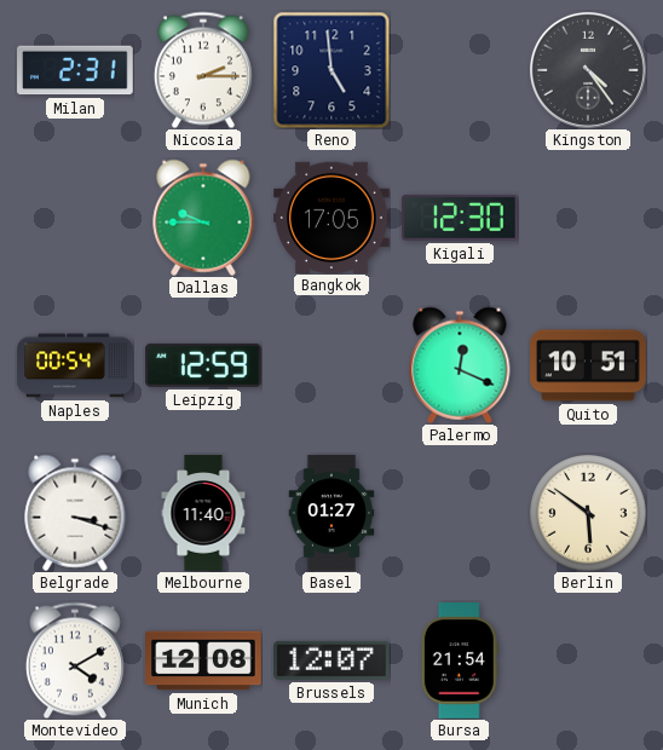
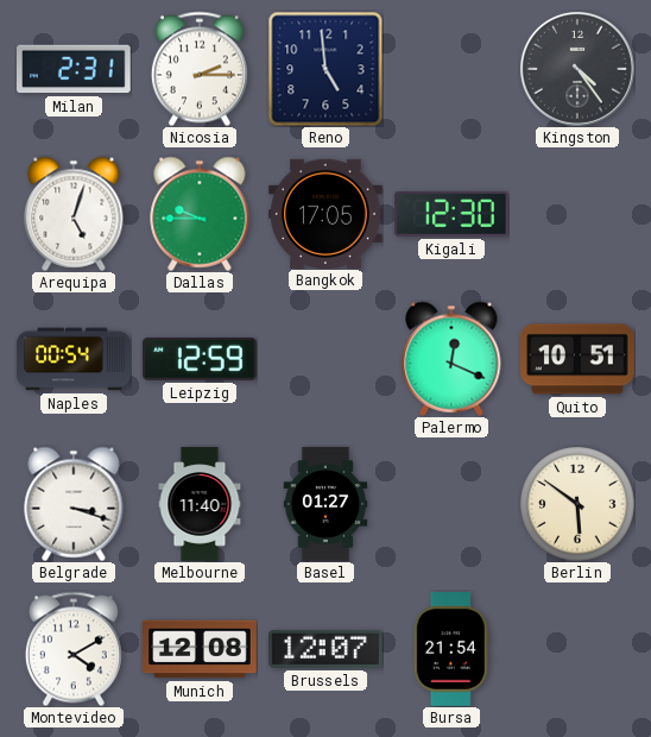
Arequipa: none -> 5:03
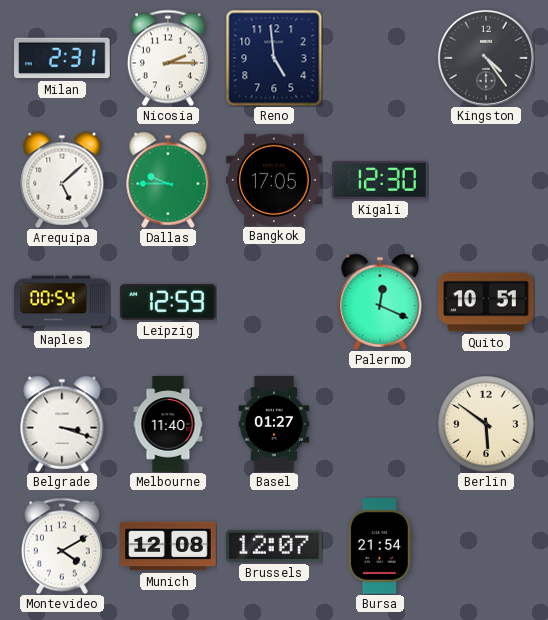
Arequipa: 5:03 -> 5:08
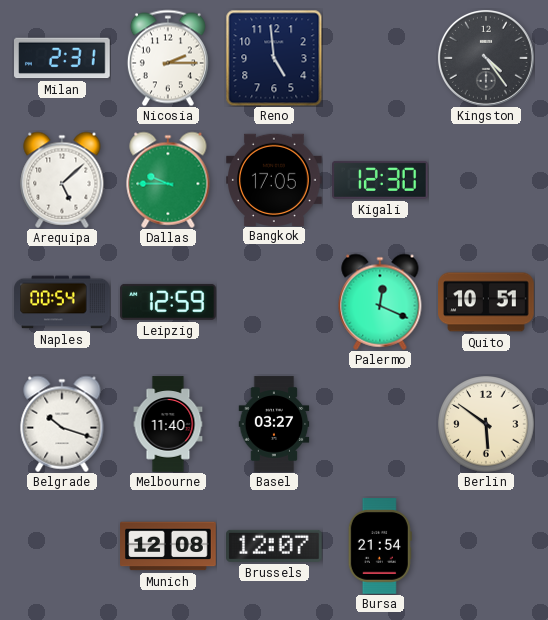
Belgrade: 3:18 -> 10:18
Basel: 01:27 -> 03:27
Montevideo: 4:10 -> none
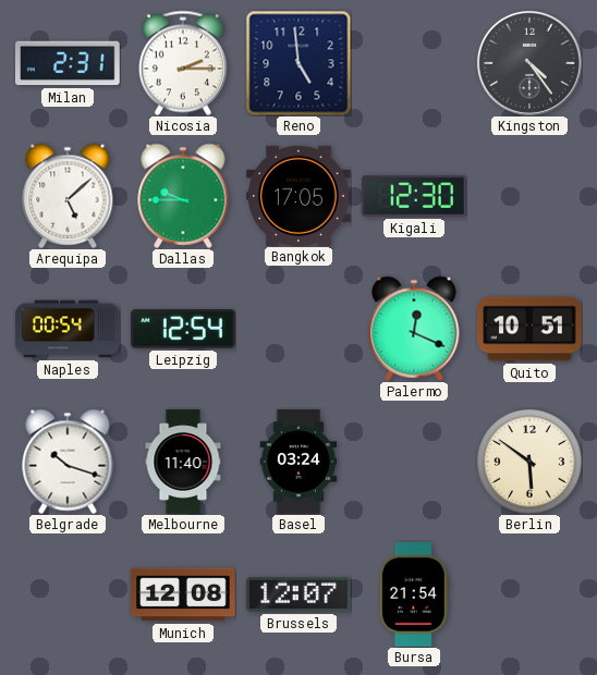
Leipzig: 12:59 -> 12:54
Basel: 03:27 -> 03:24
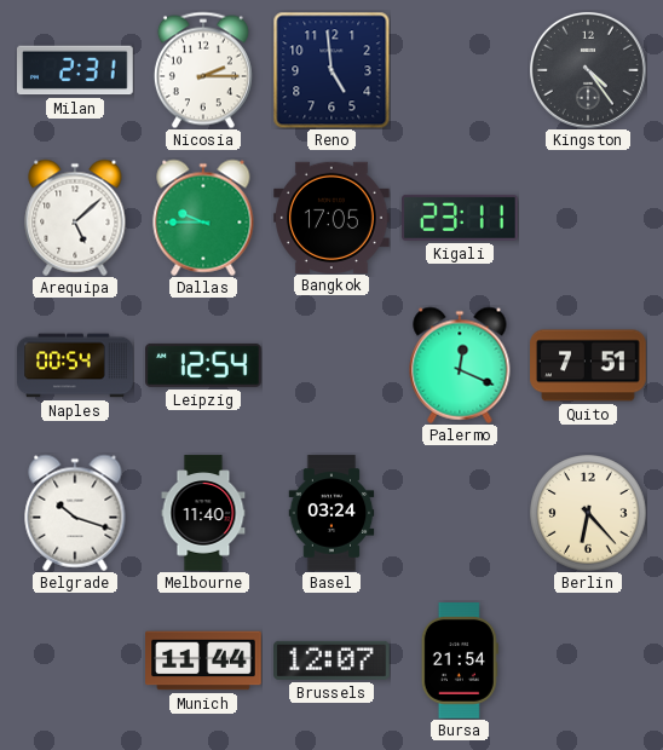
Kigali: 12:30 -> 23:11
Quito: 10:51 -> 7:51
Berlin: 5:51 -> 6:23
Munich: 12:08 -> 11:44
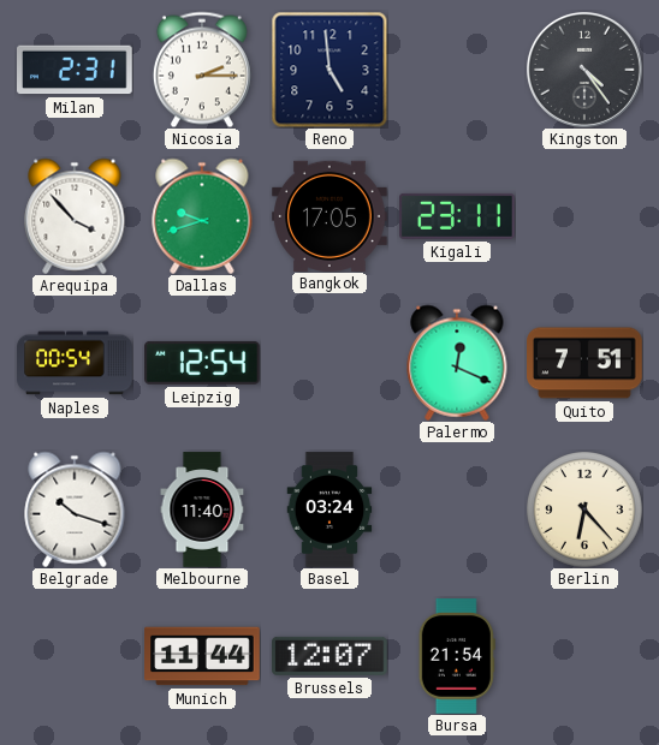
Arequipa: 5:08 -> 3:53
Dallas: 9:45 -> 9:42
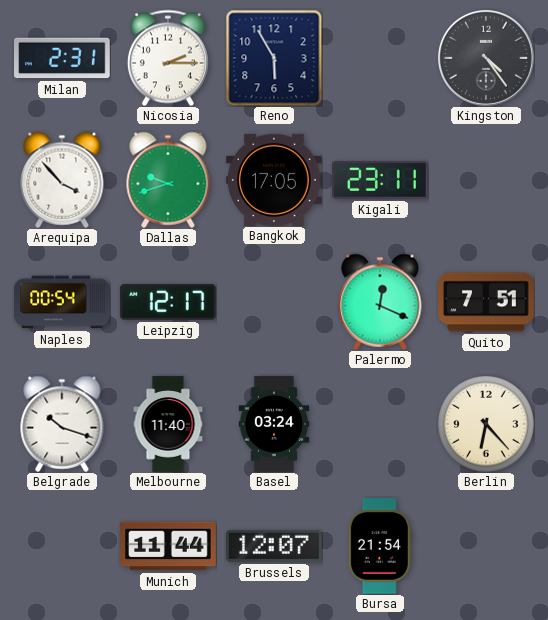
Reno: 4:59 -> 5:55
Leipzig: 12:54 -> 12:17
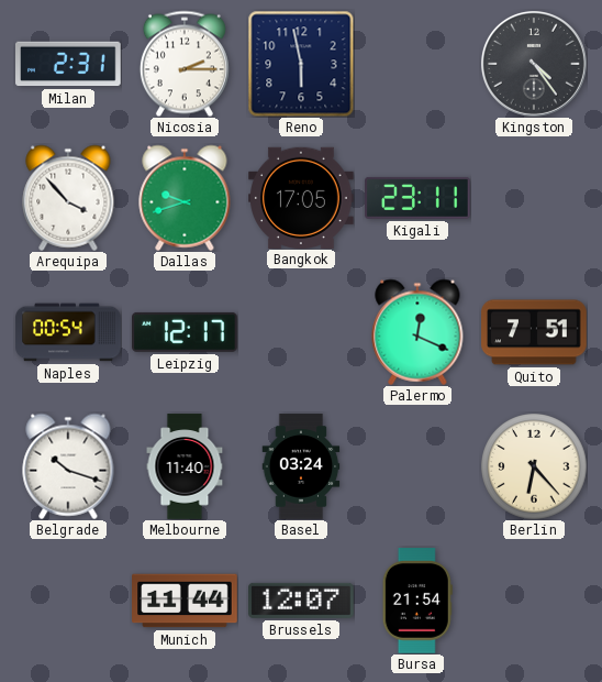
Reno: 5:55 -> 5:58
